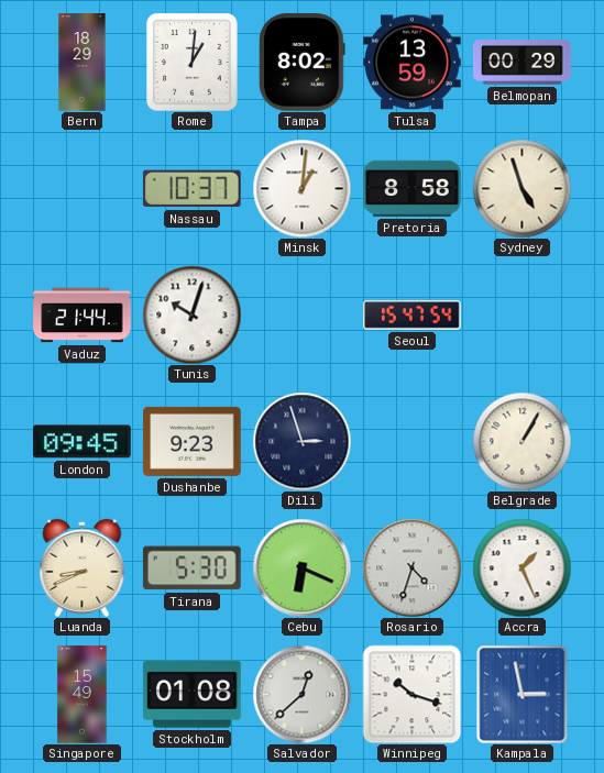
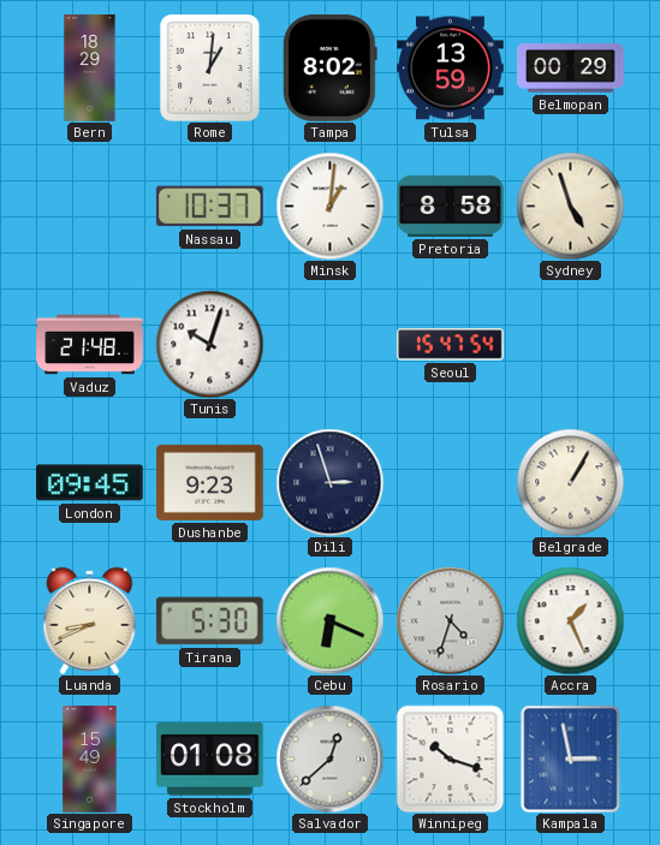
Vaduz: 21:44 -> 21:48
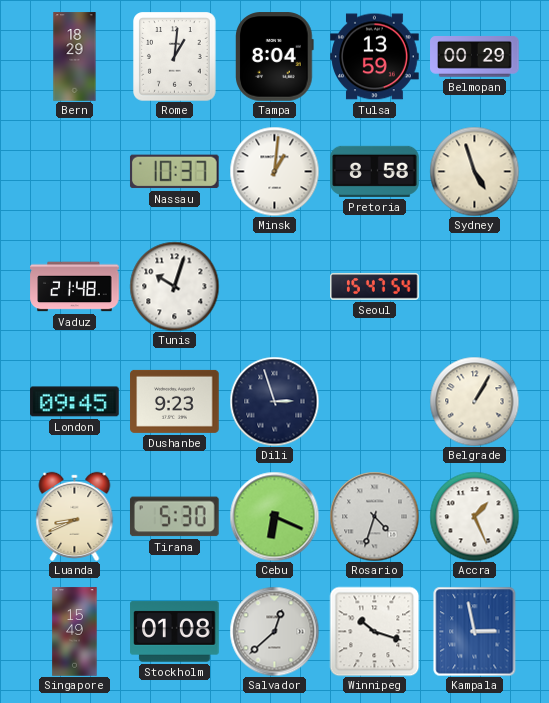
Tampa: 8:02 -> 8:04
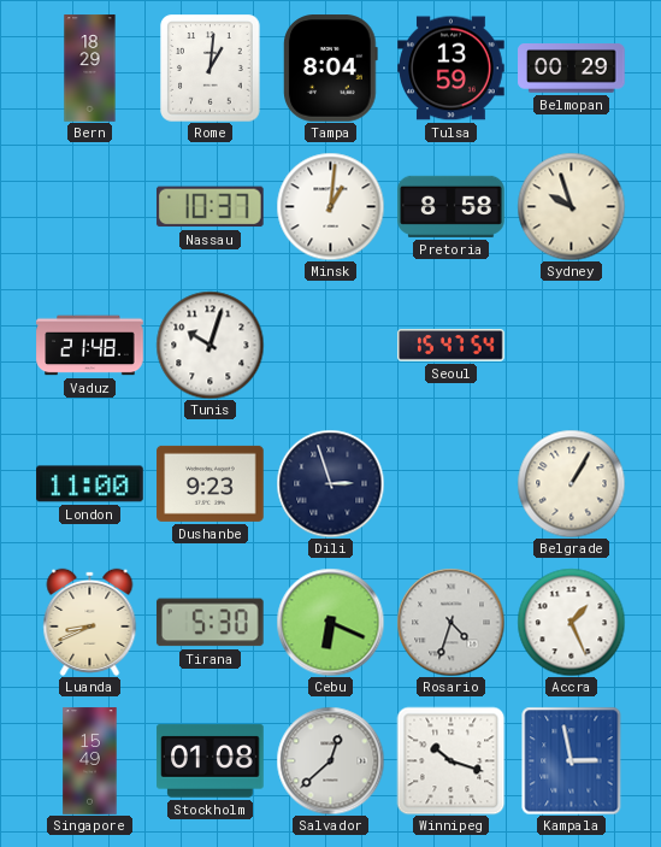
Sydney: 4:57 -> 9:57
London: 09:45 -> 11:00
